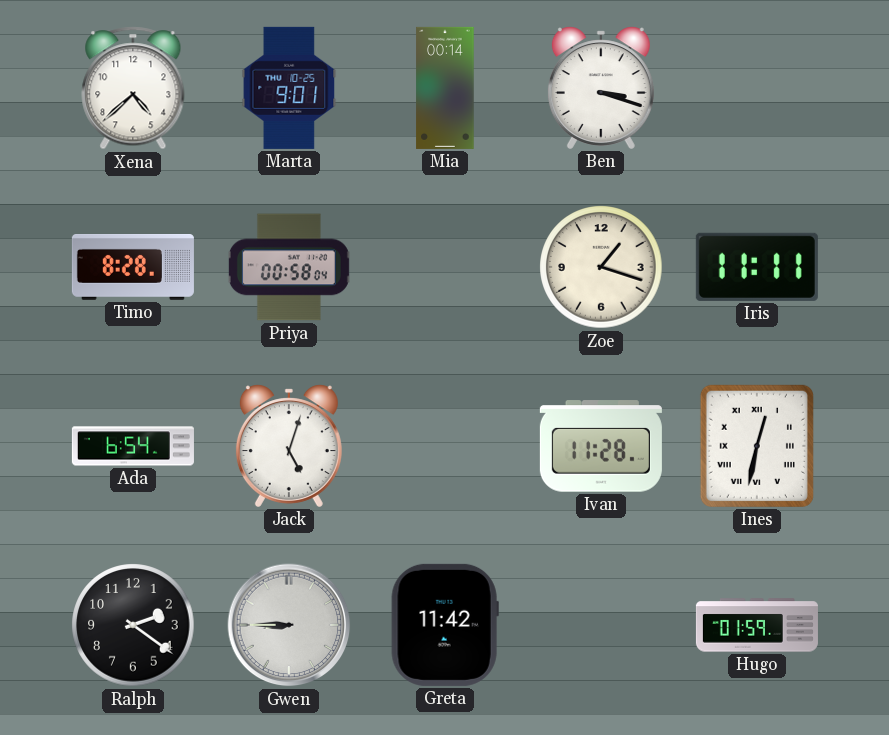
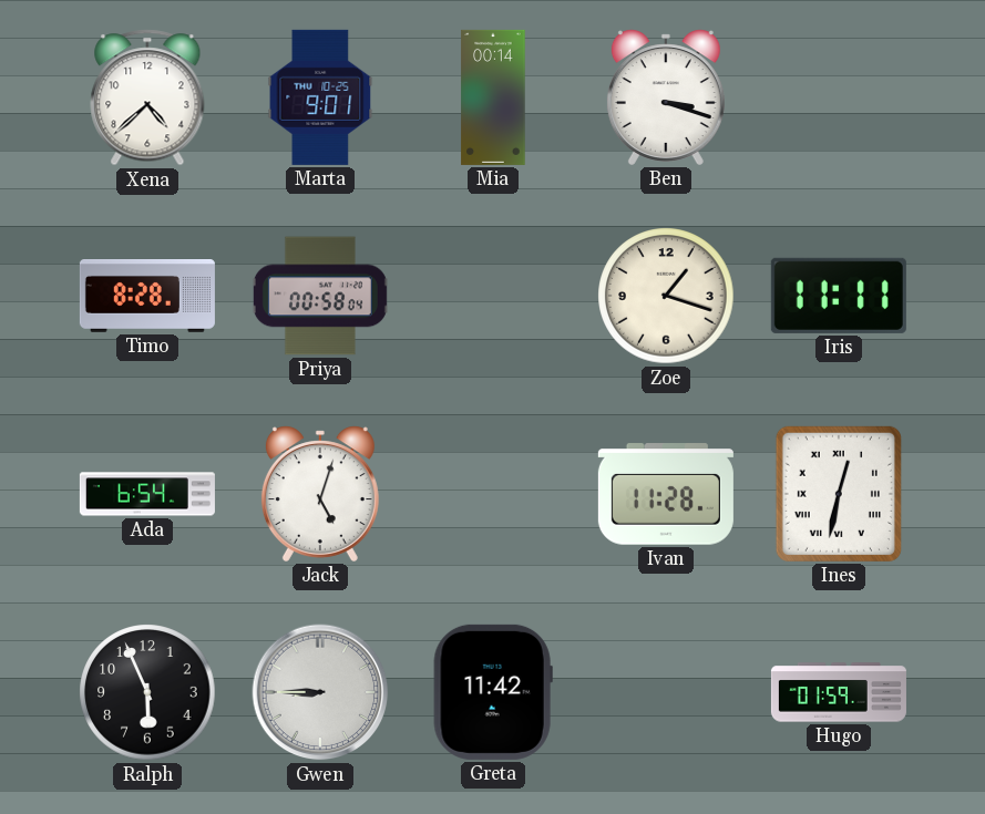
Ralph: 2:21 -> 5:56
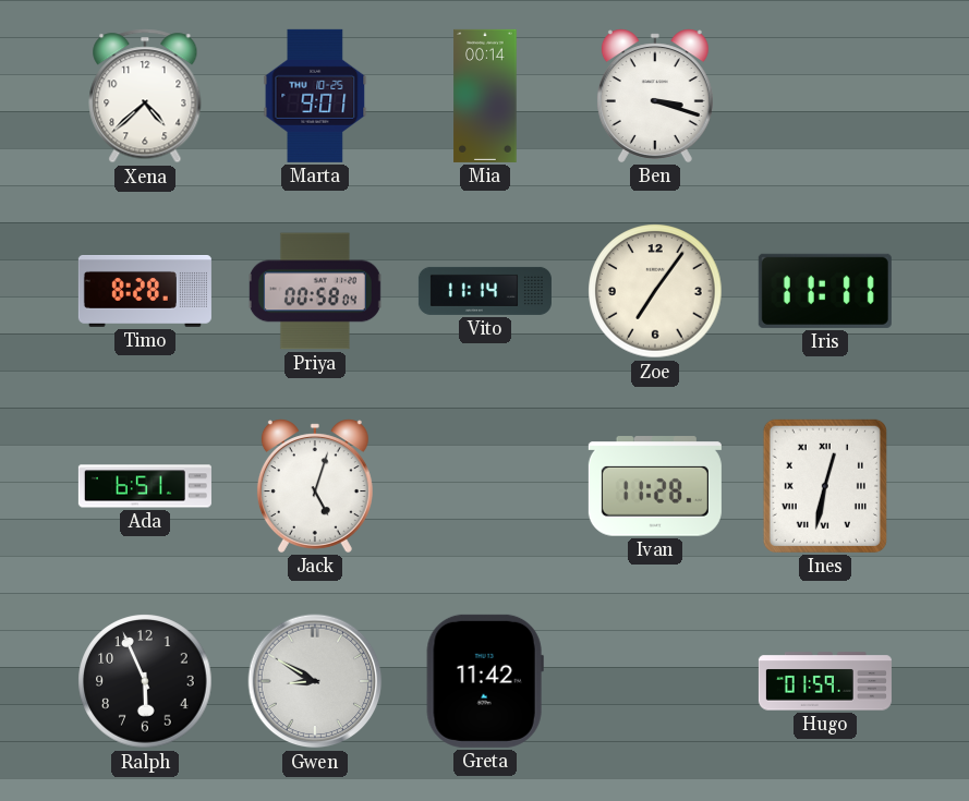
Vito: none -> 11:14
Zoe: 1:18 -> 7:06
Ada: 6:54 -> 6:51
Gwen: 8:45 -> 8:50
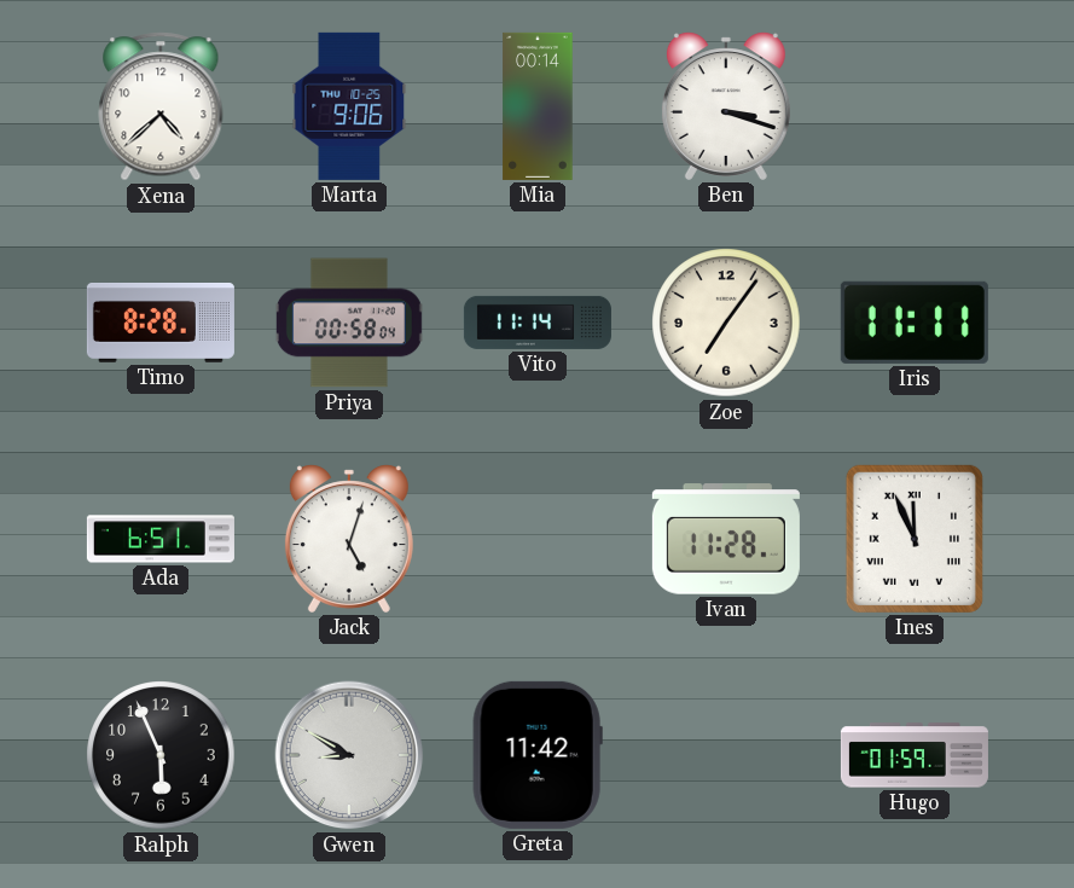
Marta: 9:01 -> 9:06
Ines: 12:32 -> 11:56
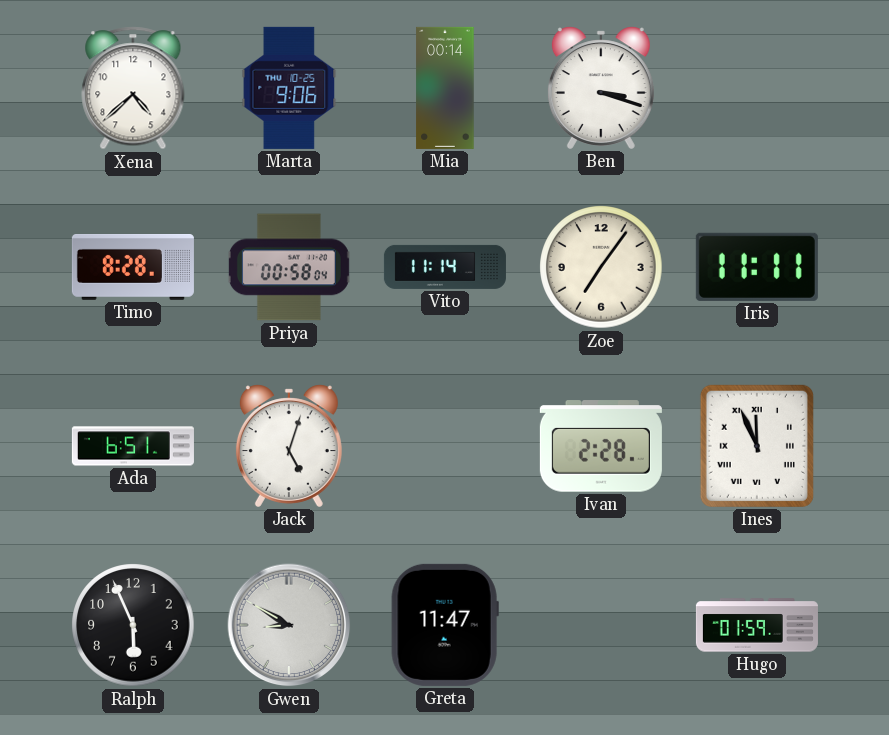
Ivan: 11:28 -> 2:28
Greta: 11:42 -> 11:47
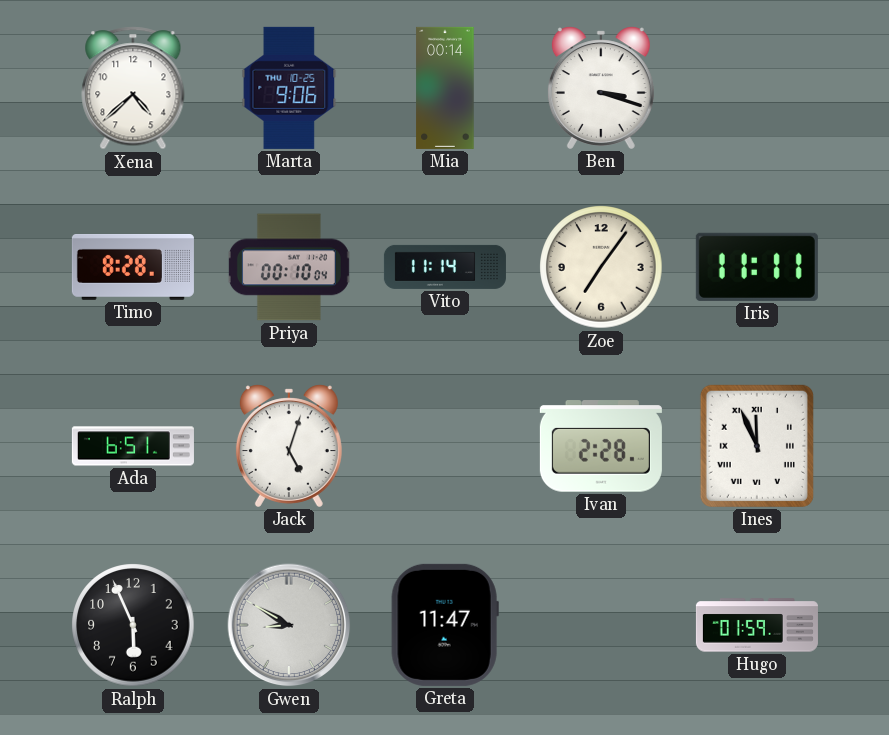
Priya: 00:58 -> 00:10
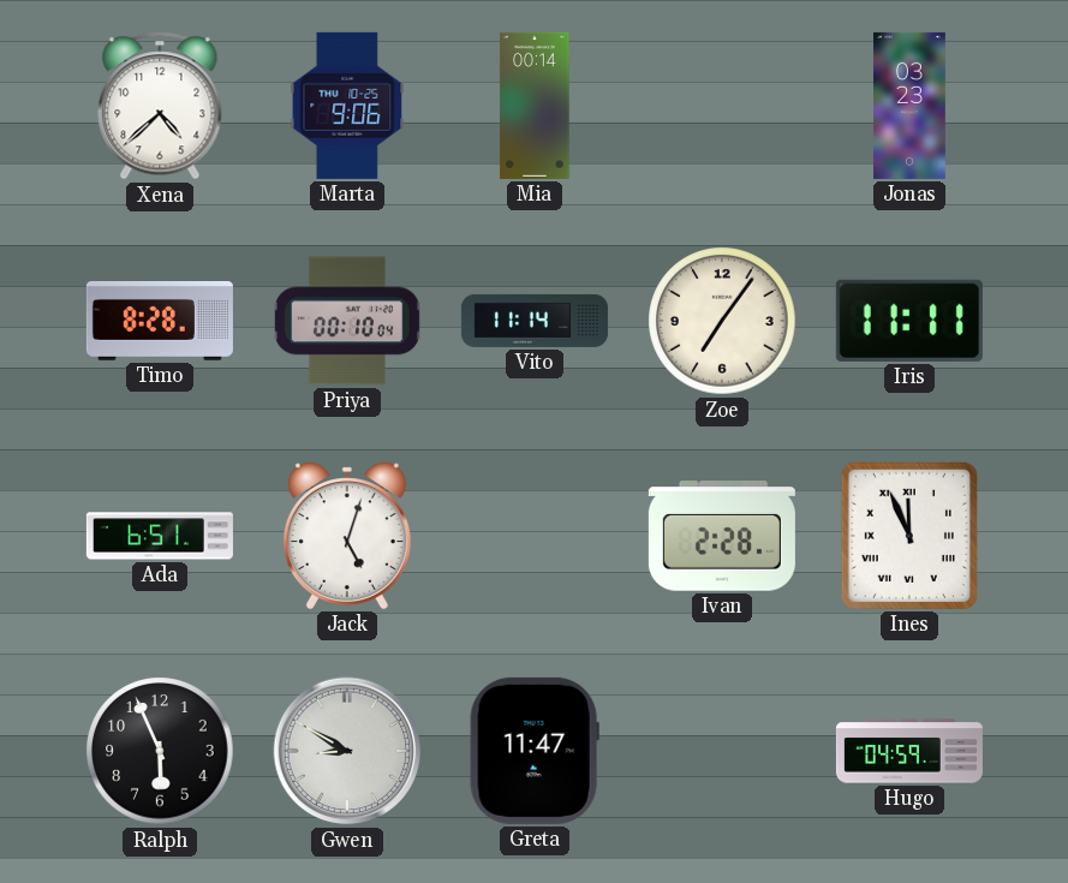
Ben: 3:18 -> none
Jonas: none -> 03:23
Hugo: 01:59 -> 04:59
